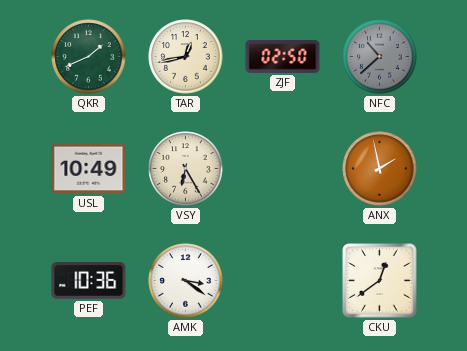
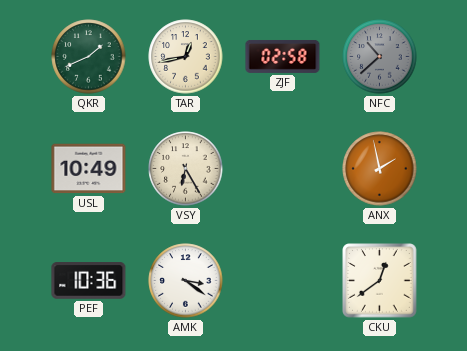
ZJF: 02:50 -> 02:58
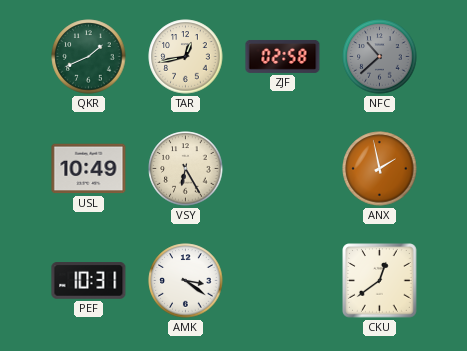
PEF: 10:36 -> 10:31
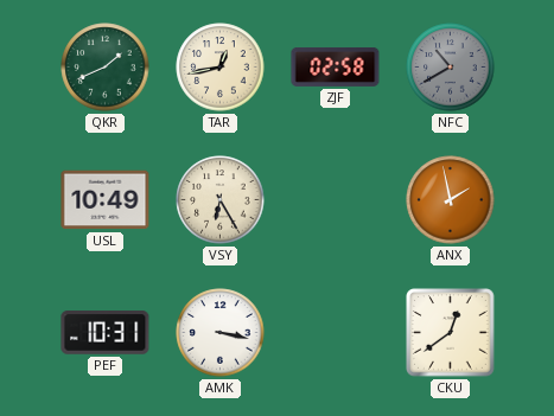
NFC: 10:38 -> 10:40
AMK: 3:21 -> 3:17
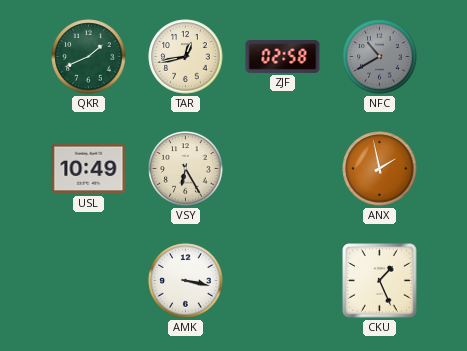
PEF: 10:31 -> none
CKU: 12:39 -> 1:26
